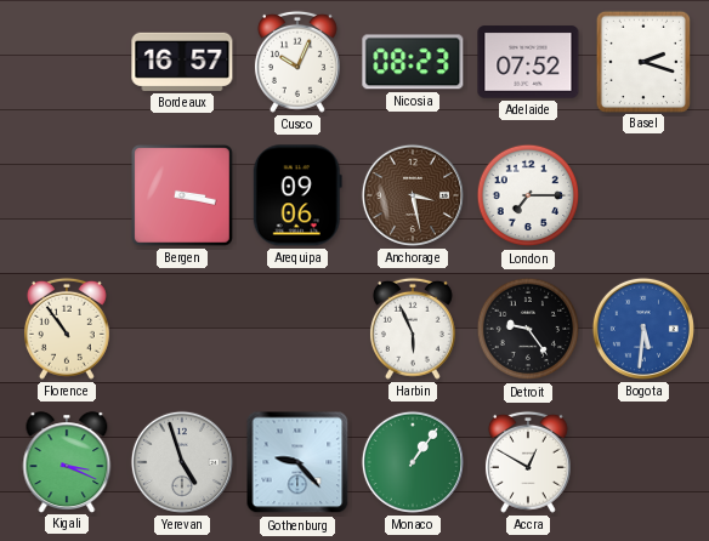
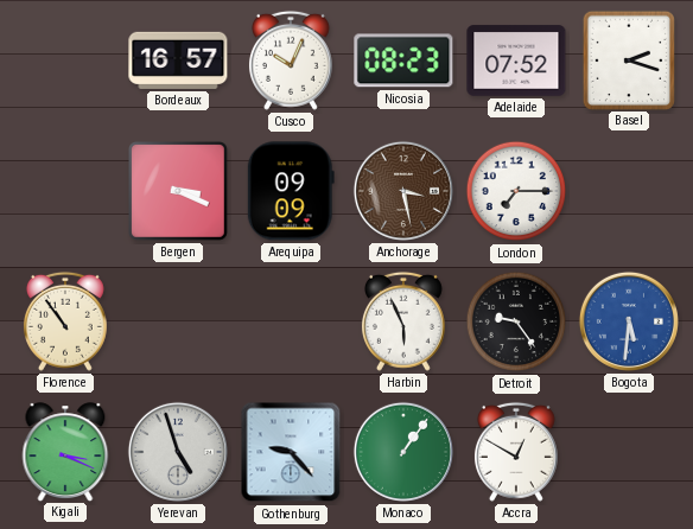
Bergen: 3:17 -> 3:19
Arequipa: 09:06 -> 09:09
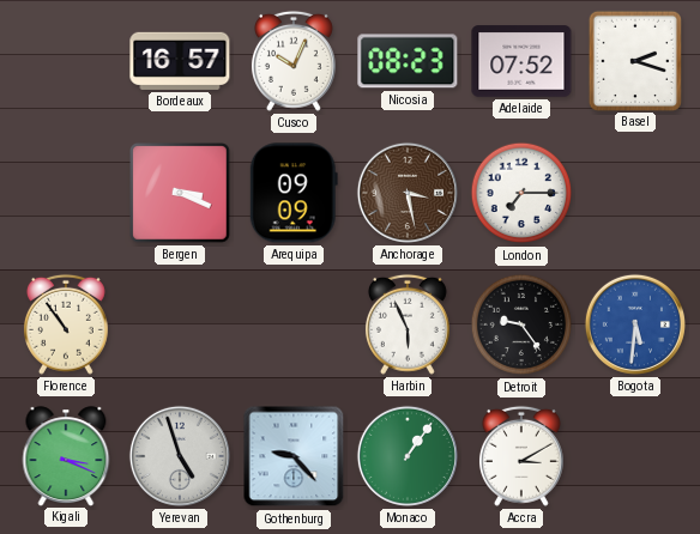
Accra: 12:50 -> 3:10
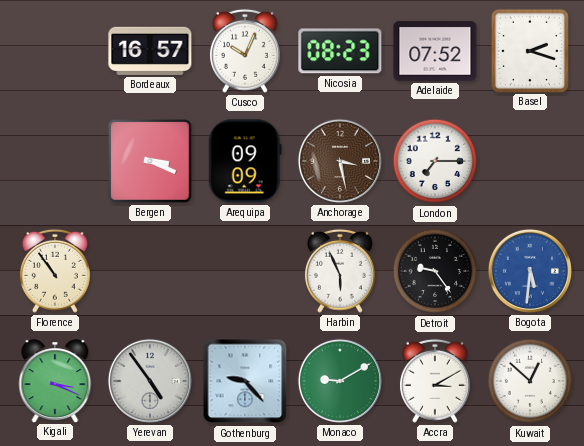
Yerevan: 4:57 -> 4:54
Monaco: 1:06 -> 9:10
Kuwait: none -> 12:52
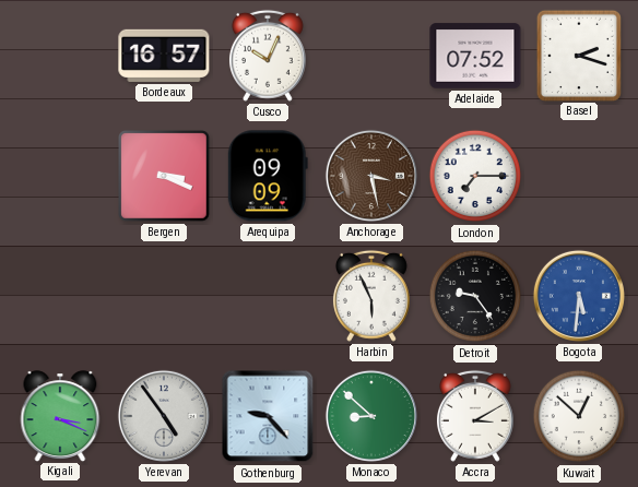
Nicosia: 08:23 -> none
Florence: 10:54 -> none
Monaco: 9:10 -> 8:52
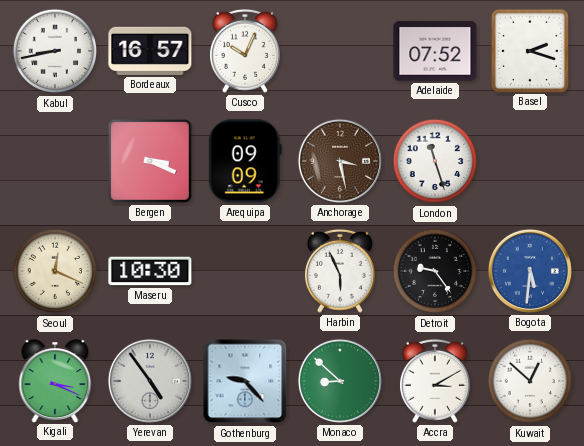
Kabul: none -> 8:43
London: 7:15 -> 11:27
Seoul: none -> 12:19
Maseru: none -> 10:30
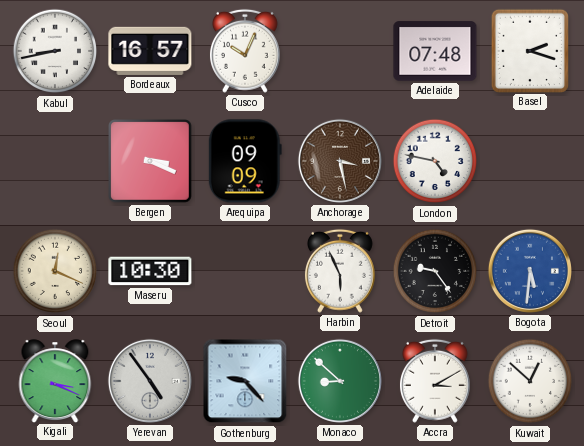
Adelaide: 07:52 -> 07:48
London: 11:27 -> 4:47
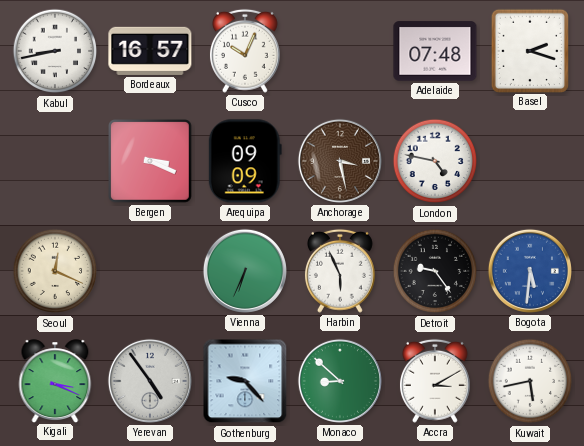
Maseru: 10:30 -> none
Vienna: none -> 6:34
Kuwait: 12:52 -> 5:43
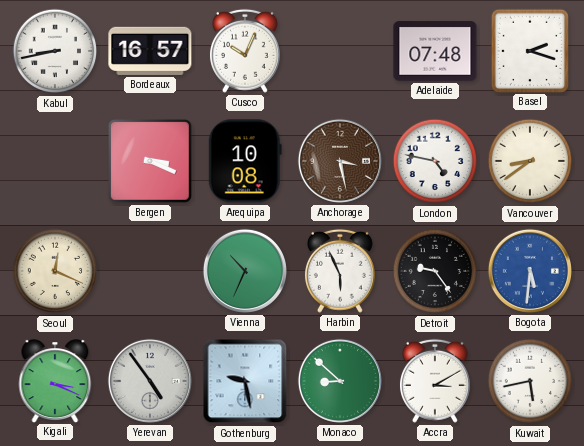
Arequipa: 09:09 -> 10:08
Vancouver: none -> 8:39
Vienna: 6:34 -> 10:34
Gothenburg: 9:23 -> 9:28
